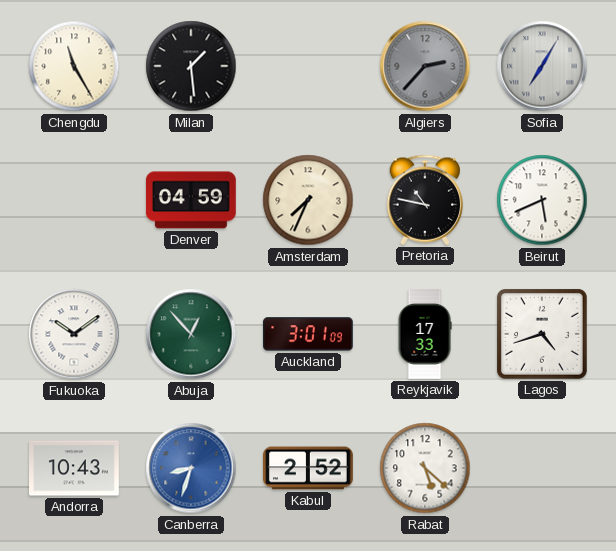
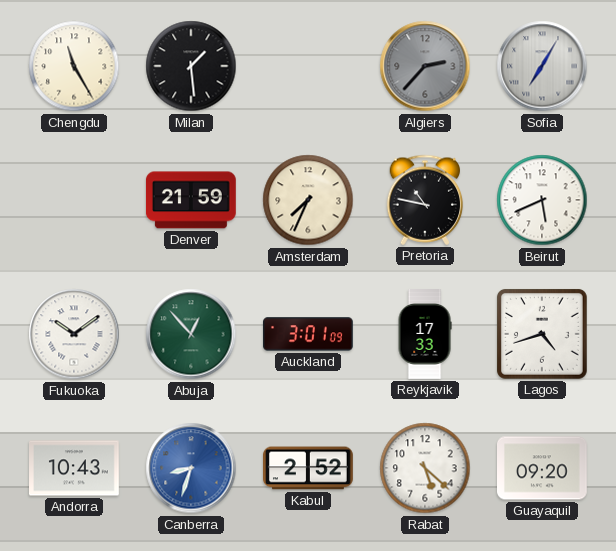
Denver: 04:59 -> 21:59
Guayaquil: none -> 09:20
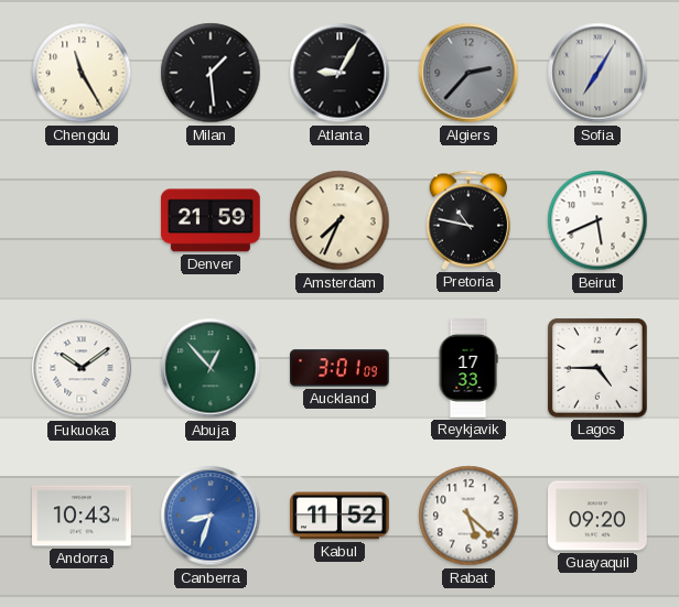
Atlanta: none -> 9:05
Lagos: 4:42 -> 4:45
Kabul: 2:52 -> 11:52
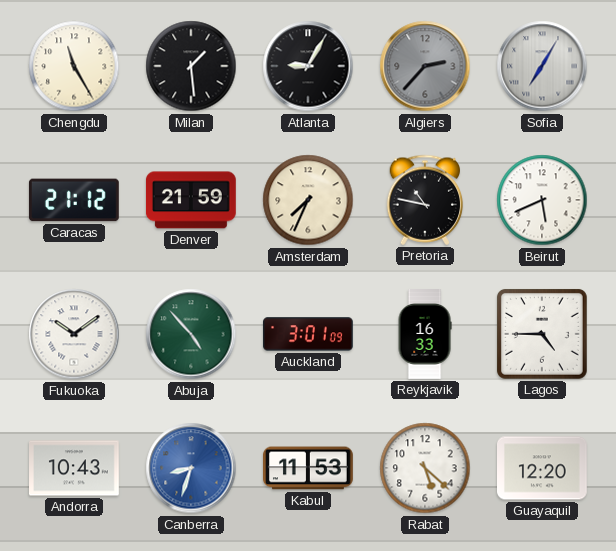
Caracas: none -> 21:12
Abuja: 12:53 -> 4:53
Reykjavik: 17:33 -> 16:33
Kabul: 11:52 -> 11:53
Guayaquil: 09:20 -> 12:20
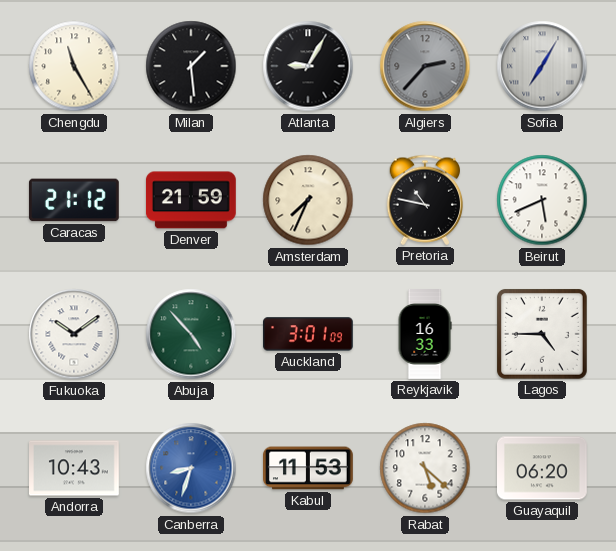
Guayaquil: 12:20 -> 06:20
